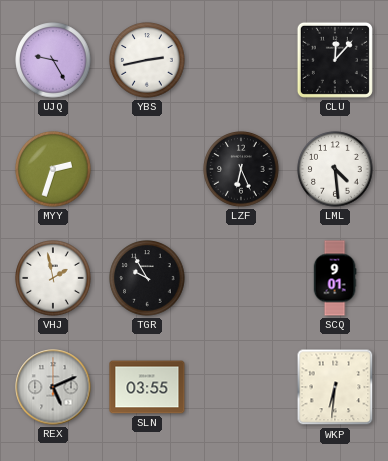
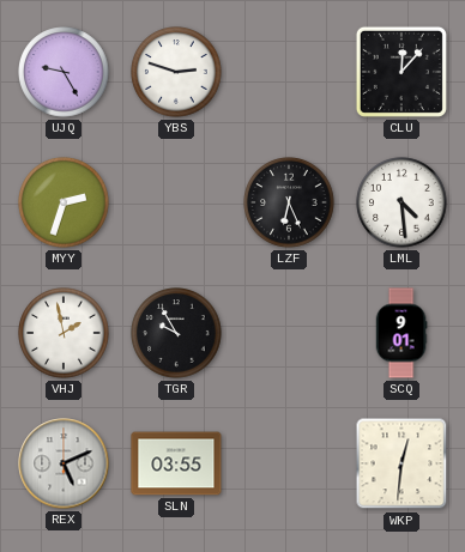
YBS: 2:43 -> 2:48
WKP: 6:31 -> 12:31
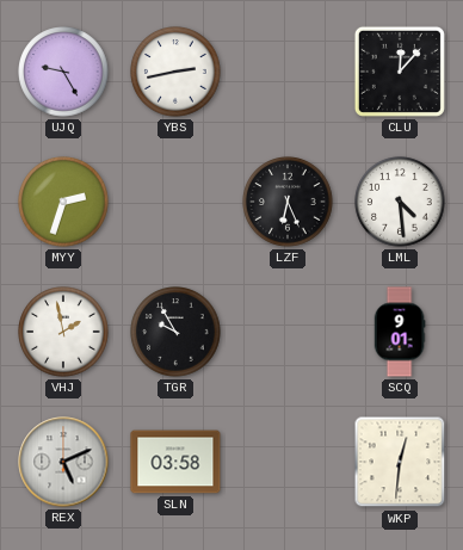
YBS: 2:48 -> 2:43
SLN: 03:55 -> 03:58
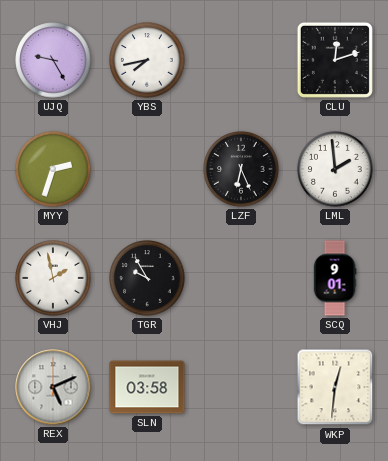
YBS: 2:43 -> 7:43
CLU: 12:07 -> 12:12
LML: 4:29 -> 1:59
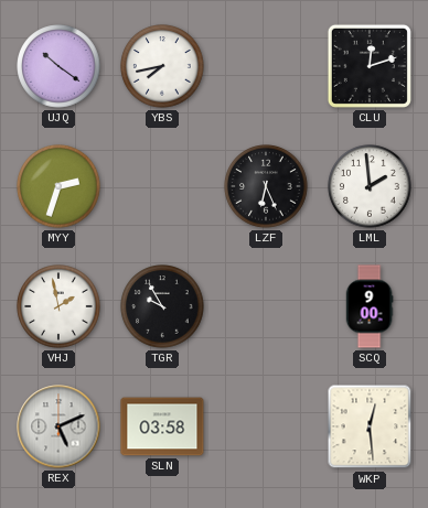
UJQ: 9:25 -> 10:21
SCQ: 9:01 -> 9:00
WKP: 12:31 -> 12:29
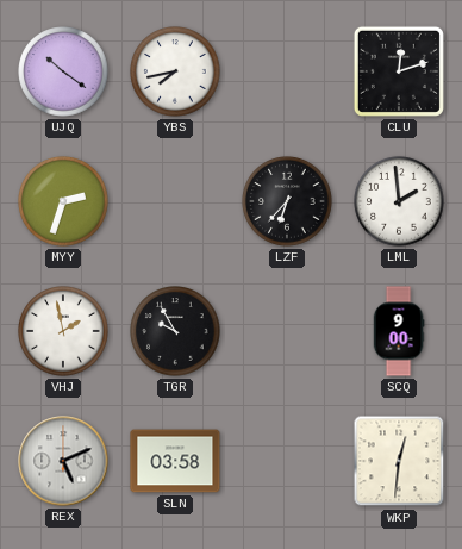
LZF: 6:26 -> 6:37
WKP: 12:29 -> 12:31
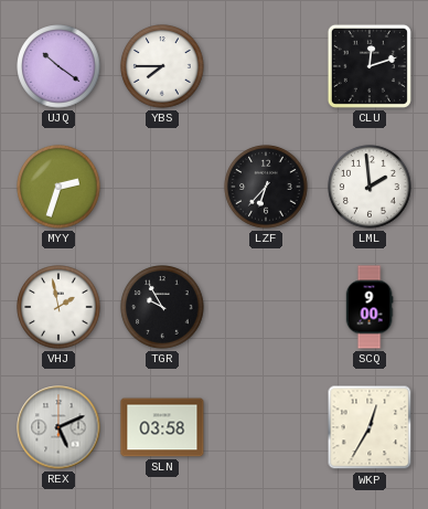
YBS: 7:43 -> 7:45
WKP: 12:31 -> 12:35
